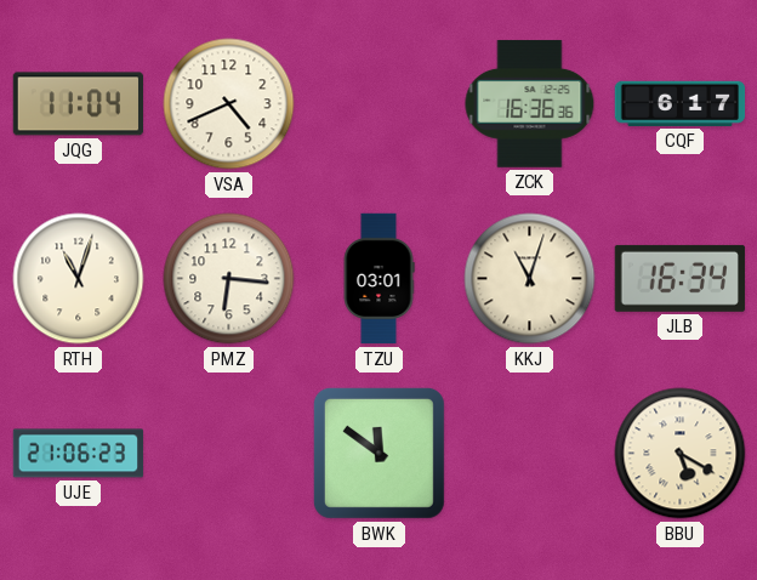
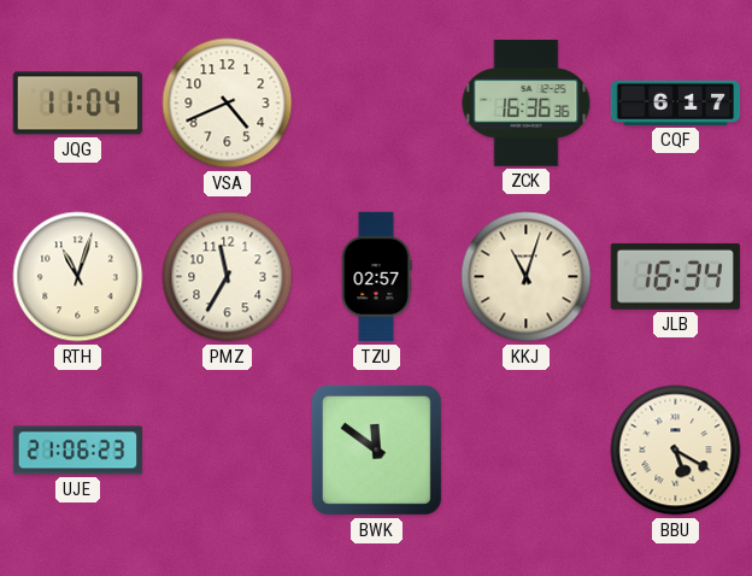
PMZ: 6:16 -> 11:35
TZU: 03:01 -> 02:57
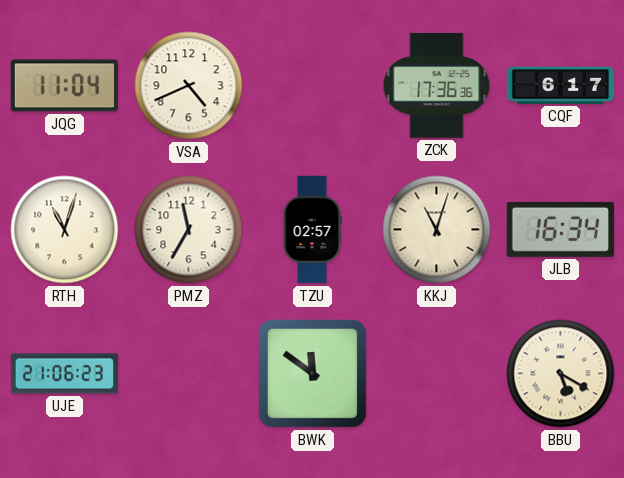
ZCK: 16:36 -> 17:36
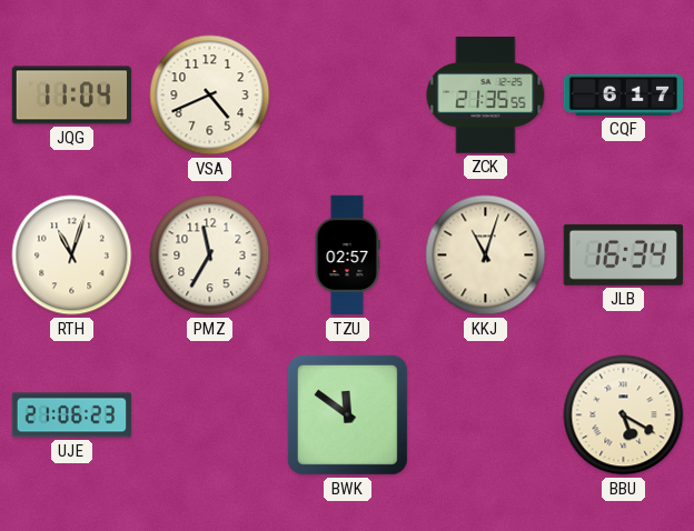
ZCK: 17:36 -> 21:35
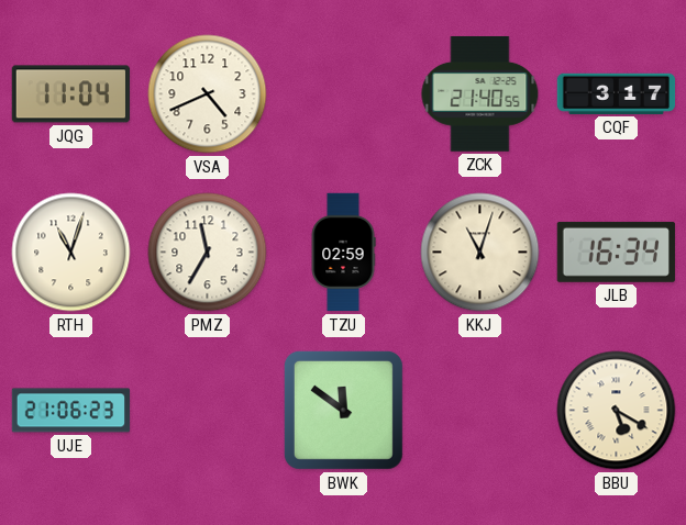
ZCK: 21:35 -> 21:40
CQF: 6:17 -> 3:17
TZU: 02:57 -> 02:59
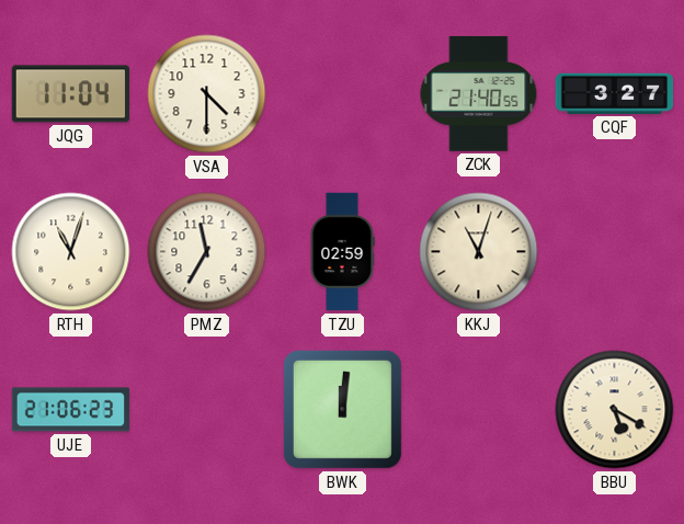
VSA: 4:41 -> 4:30
CQF: 3:17 -> 3:27
JLB: 16:34 -> none
BWK: 11:51 -> 12:01
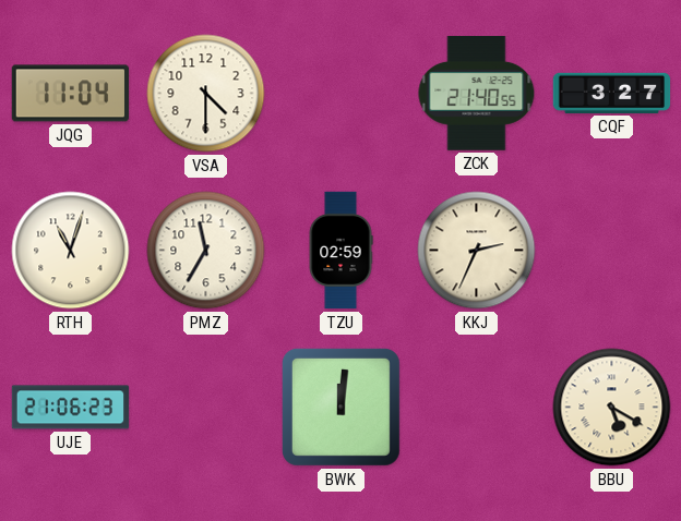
KKJ: 11:03 -> 2:34
